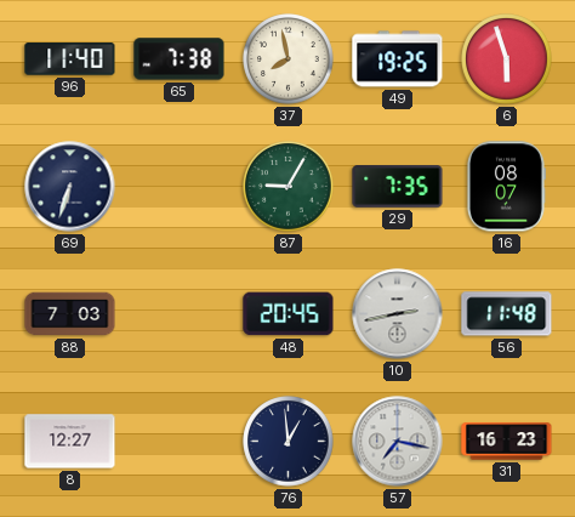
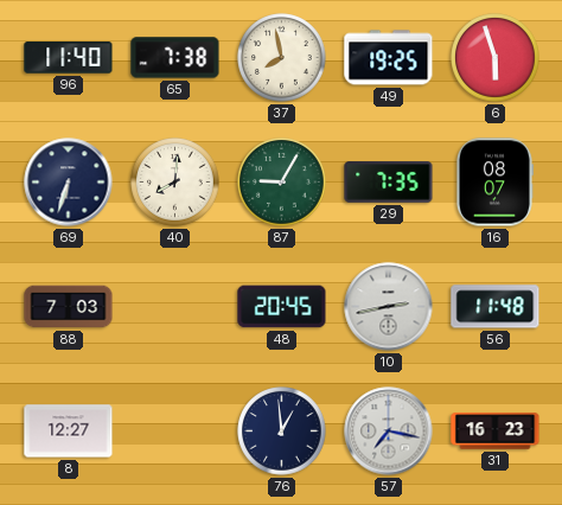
40: none -> 8:01
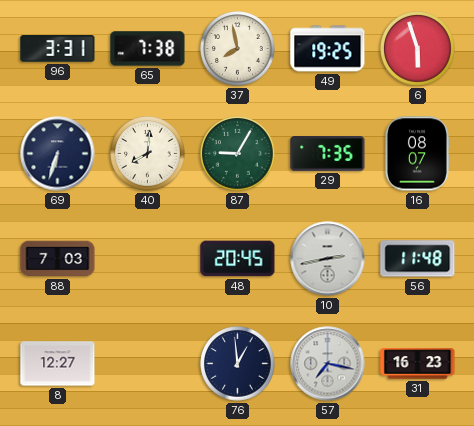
96: 11:40 -> 3:31
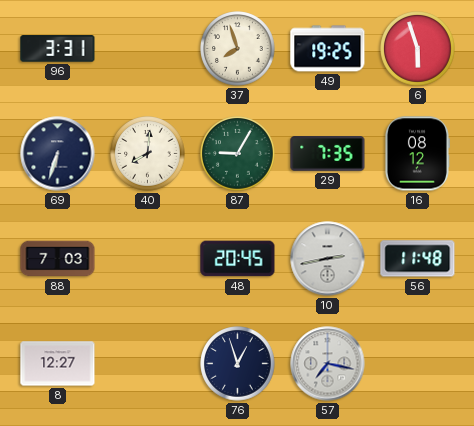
65: 7:38 -> none
37: 7:58 -> 7:57
16: 08:07 -> 08:12
76: 12:59 -> 12:57
31: 16:23 -> none
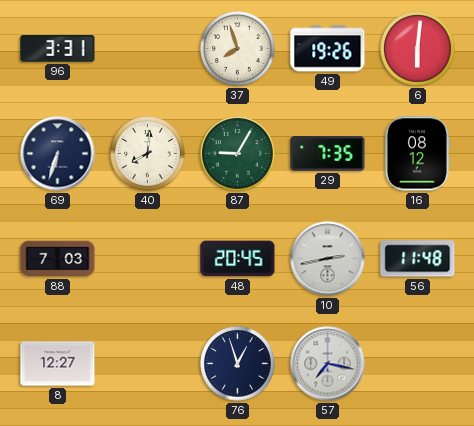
49: 19:25 -> 19:26
6: 5:57 -> 6:01
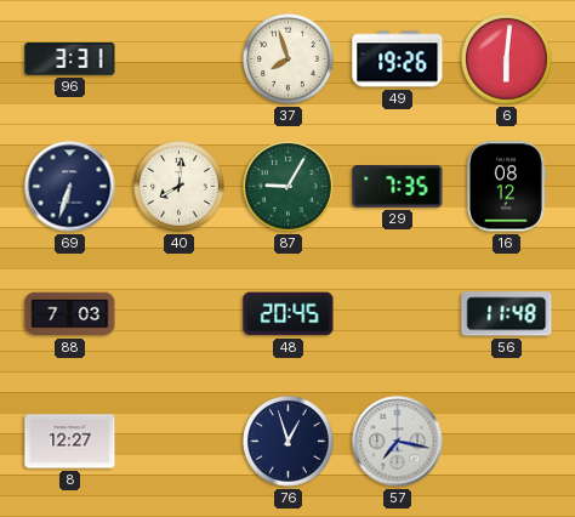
10: 2:43 -> none
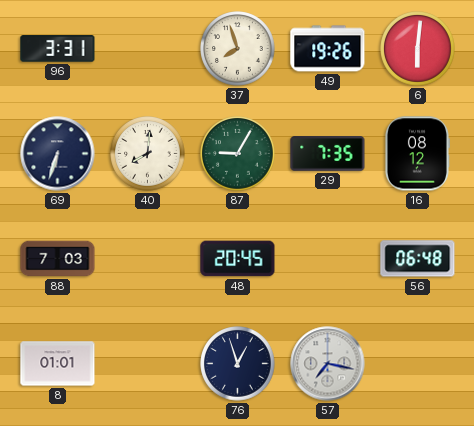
56: 11:48 -> 06:48
8: 12:27 -> 01:01
